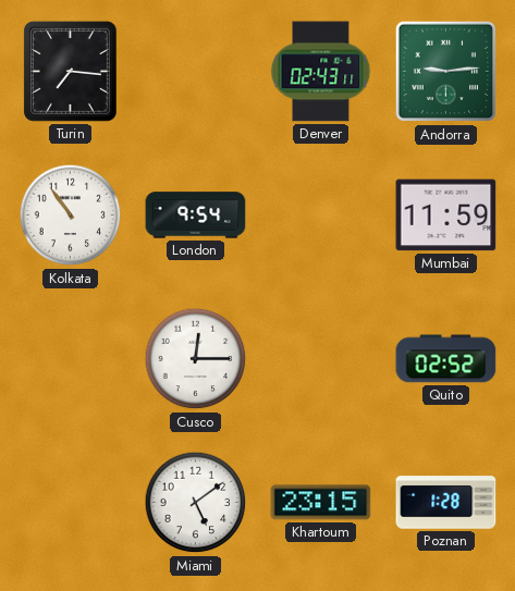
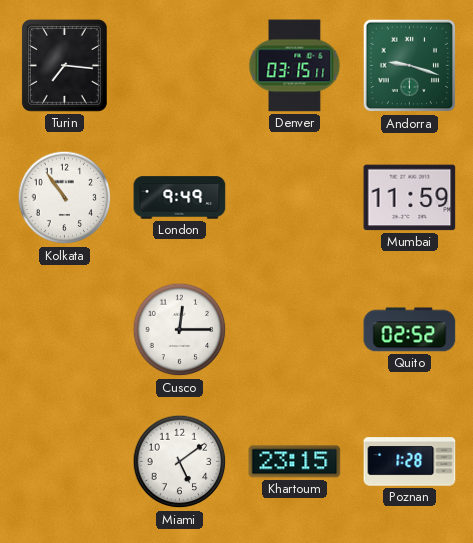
Denver: 02:43 -> 03:15
Andorra: 9:14 -> 9:18
London: 9:54 -> 9:49
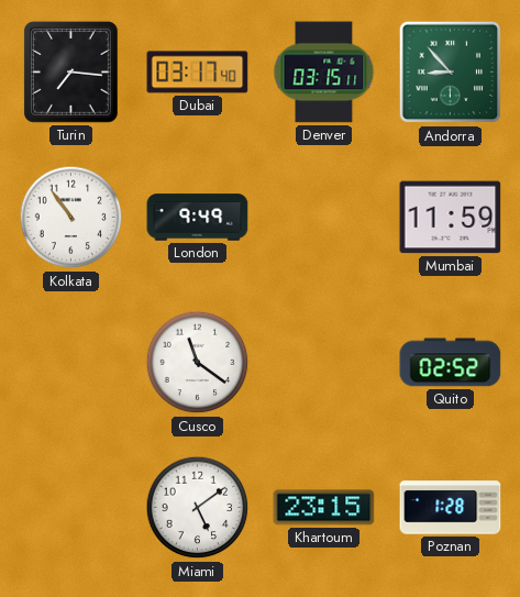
Dubai: none -> 03:17
Andorra: 9:18 -> 8:53
Cusco: 12:15 -> 11:21
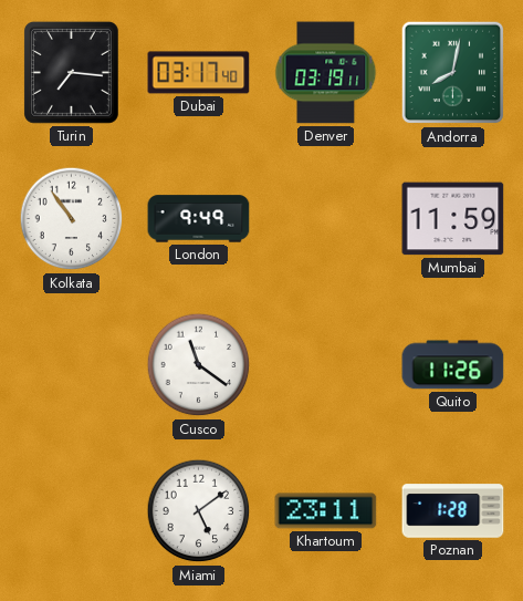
Denver: 03:15 -> 03:19
Andorra: 8:53 -> 8:02
Quito: 02:52 -> 11:26
Khartoum: 23:15 -> 23:11
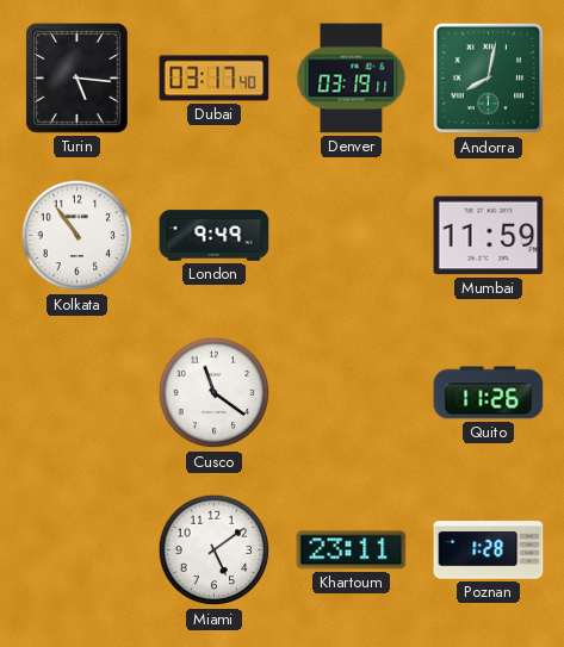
Turin: 7:16 -> 5:16
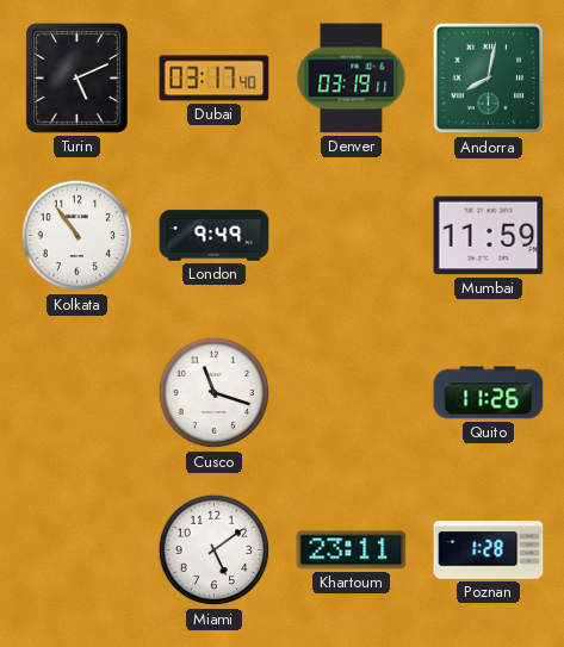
Turin: 5:16 -> 5:11
Cusco: 11:21 -> 11:18
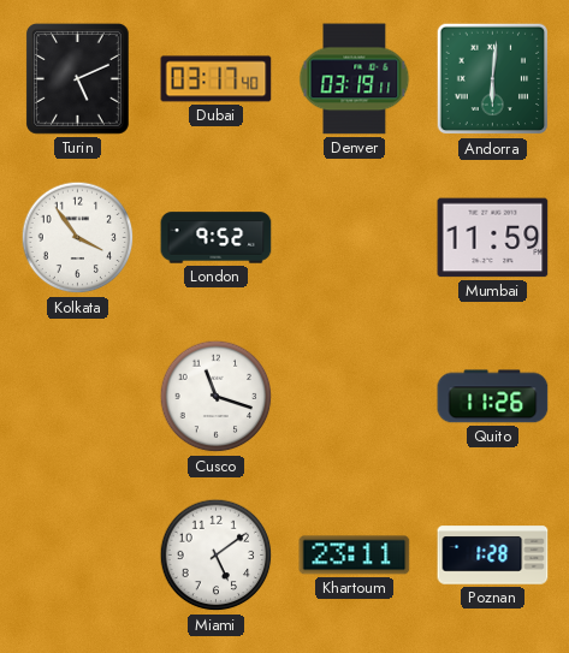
Andorra: 8:02 -> 6:01
Kolkata: 10:54 -> 3:54
London: 9:49 -> 9:52
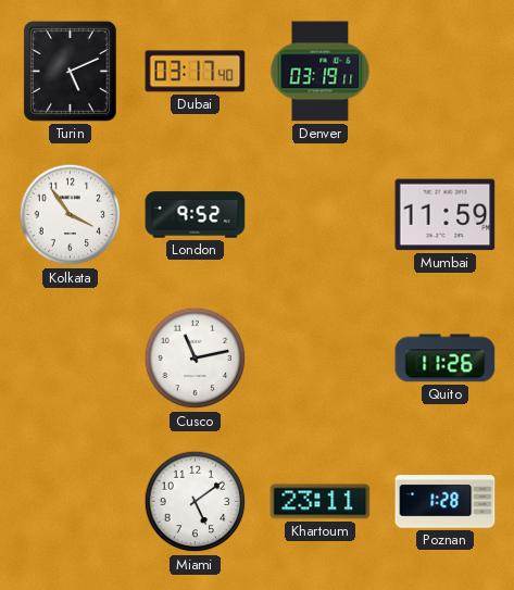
Andorra: 6:01 -> none
Cusco: 11:18 -> 11:13
